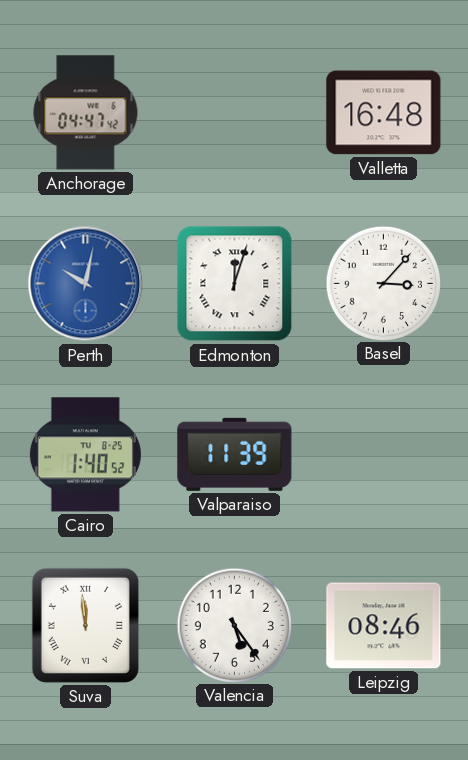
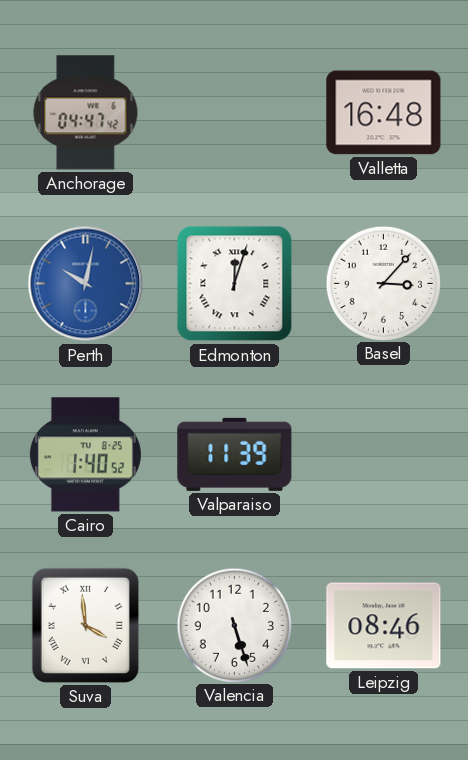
Suva: 11:59 -> 3:59
Valencia: 5:24 -> 5:27
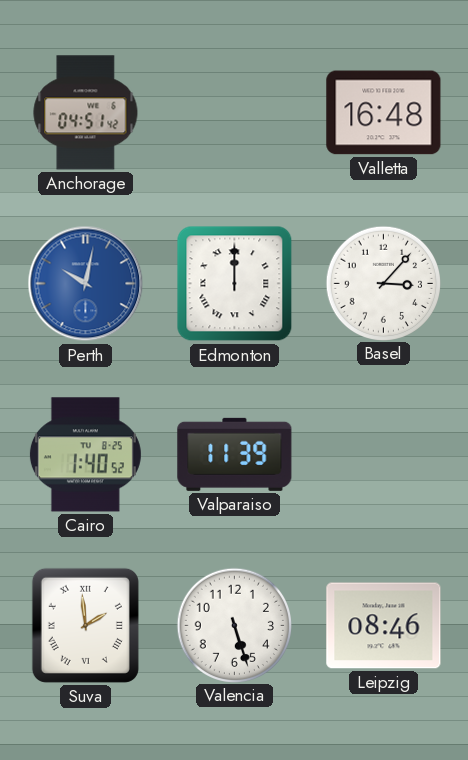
Anchorage: 04:47 -> 04:51
Edmonton: 12:03 -> 12:00
Suva: 3:59 -> 1:59
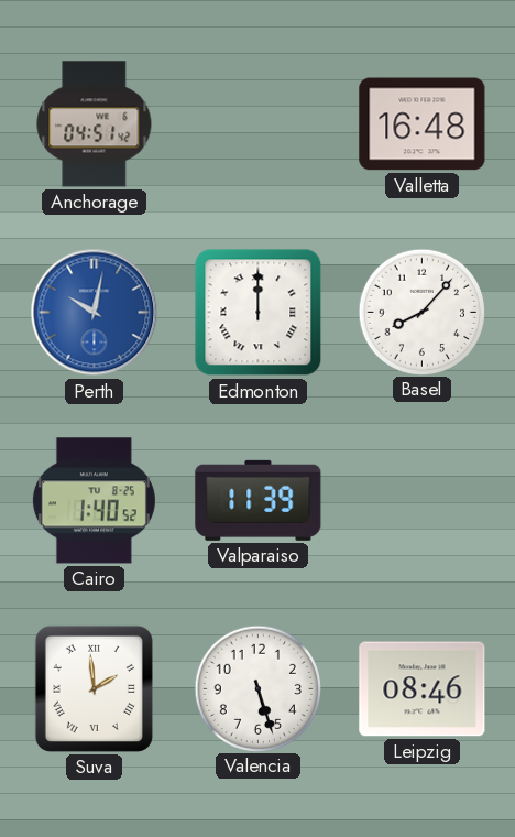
Basel: 3:07 -> 8:07
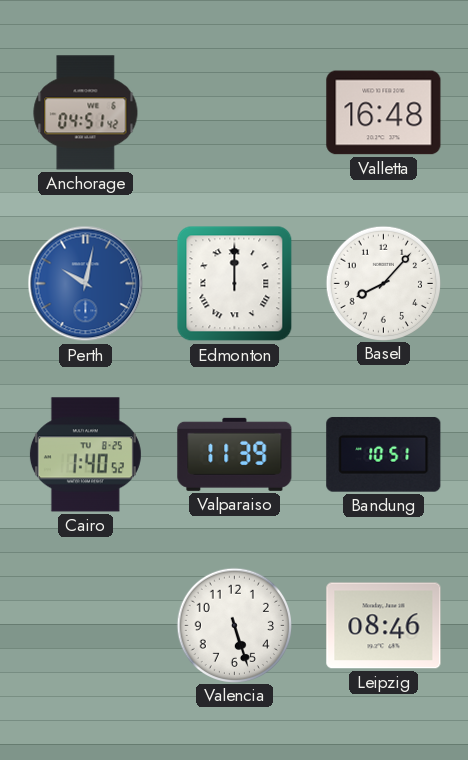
Bandung: none -> 10:51
Suva: 1:59 -> none
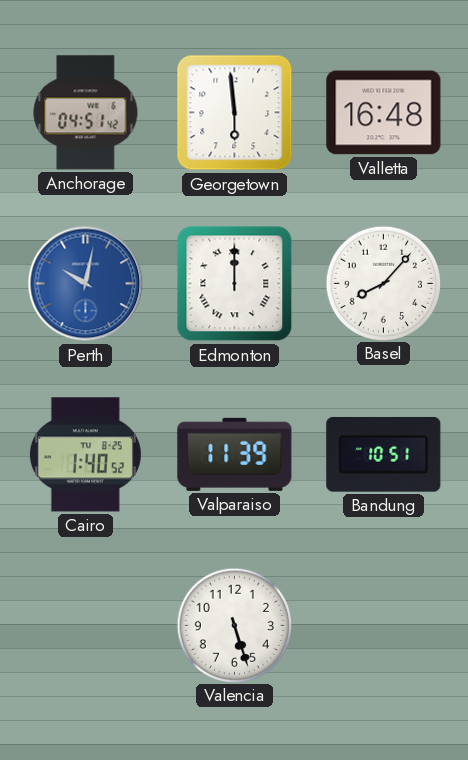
Georgetown: none -> 5:59
Leipzig: 08:46 -> none
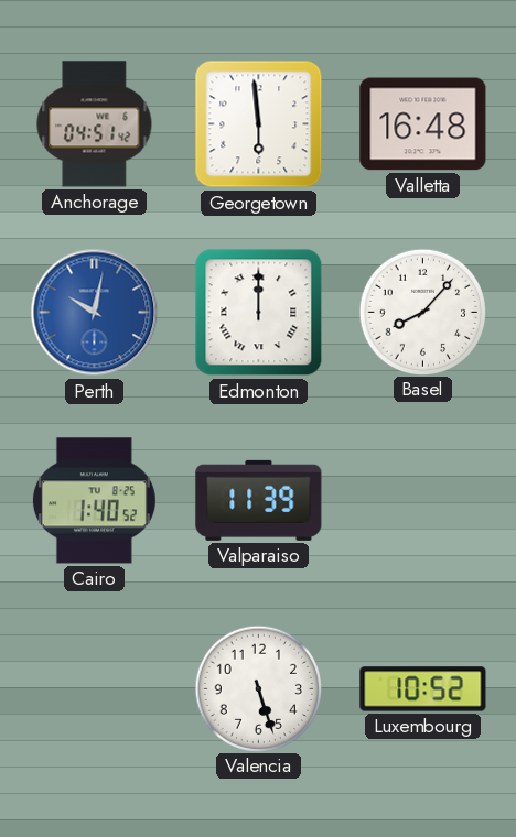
Bandung: 10:51 -> none
Luxembourg: none -> 10:52
